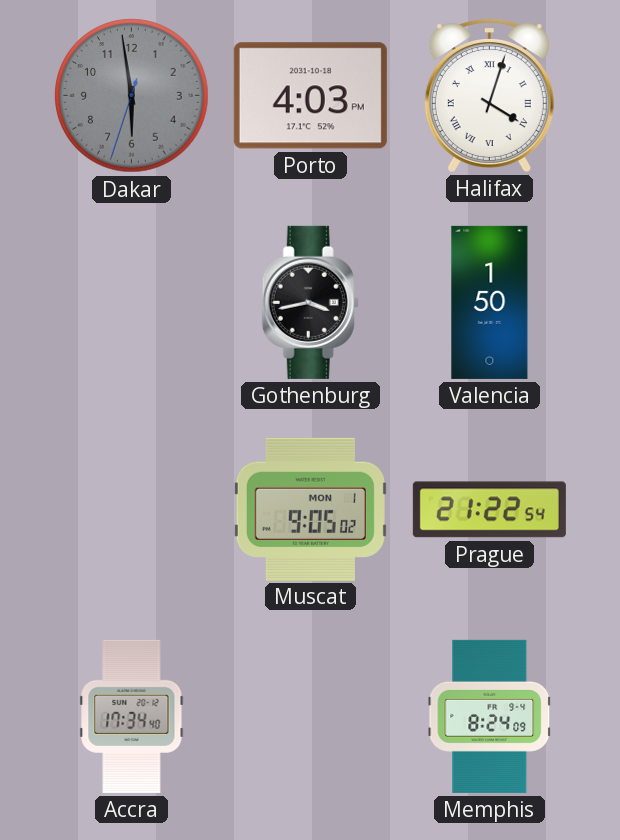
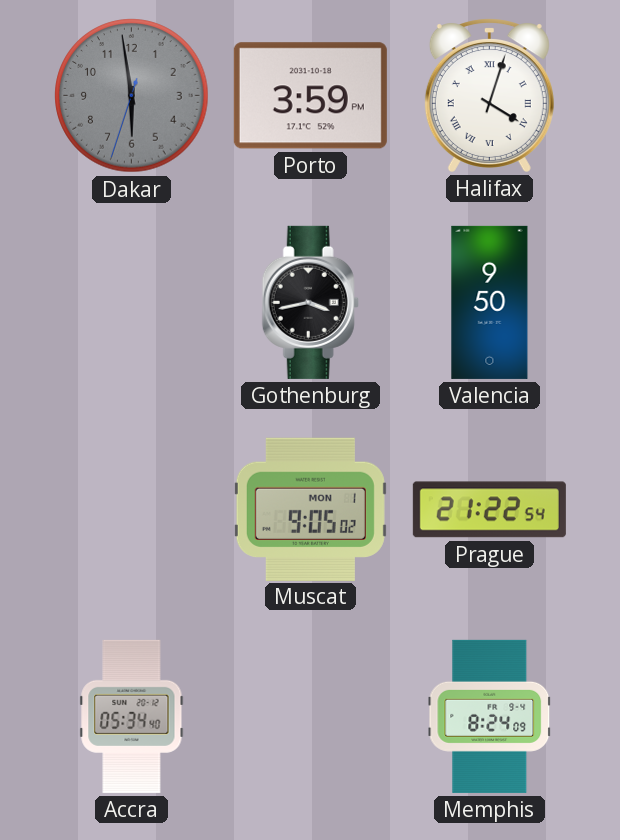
Porto: 4:03 -> 3:59
Valencia: 1:50 -> 9:50
Accra: 17:34 -> 05:34
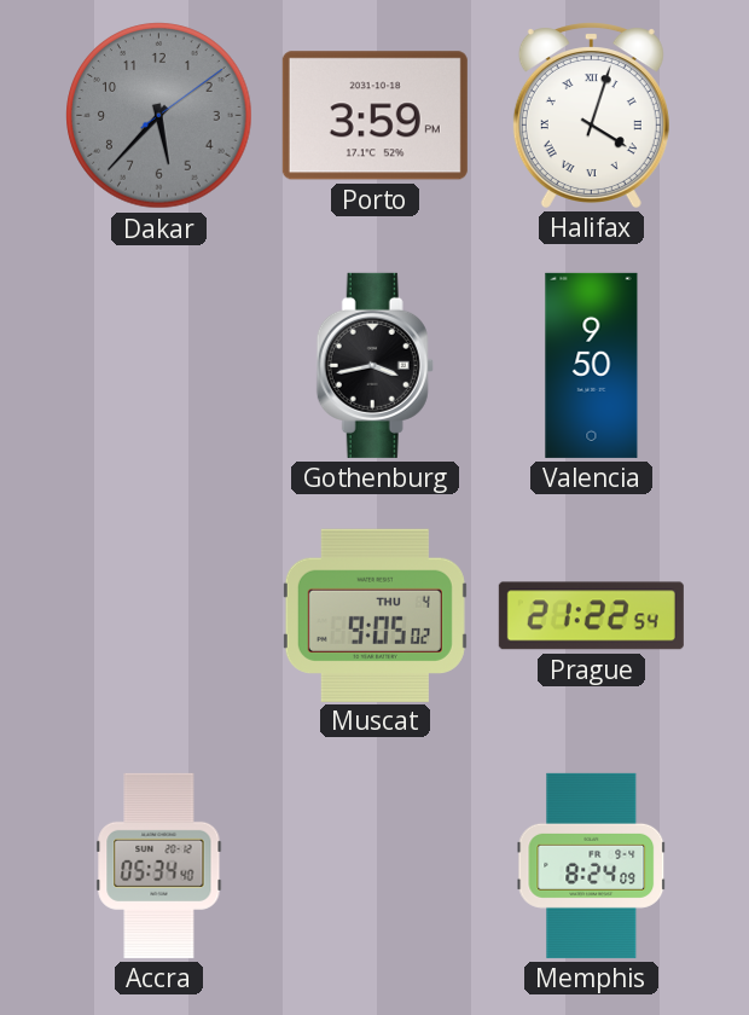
Dakar: 5:58 -> 5:37
Muscat date: MON 1 -> THU 4
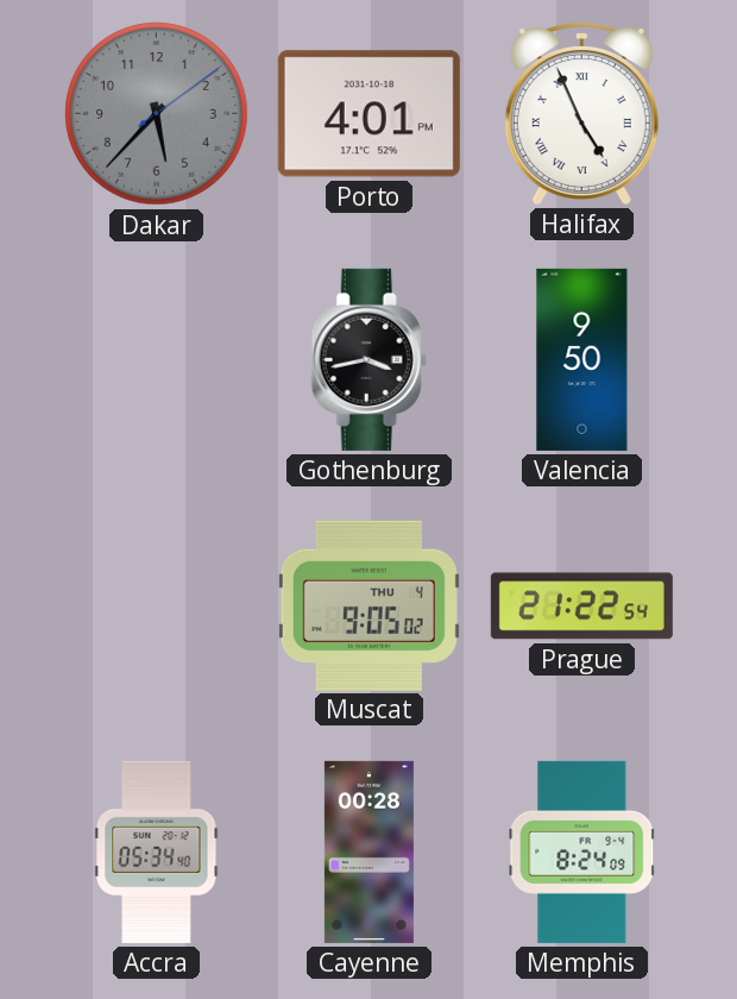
Porto: 3:59 -> 4:01
Halifax: 4:03 -> 4:56
Cayenne: none -> 00:28
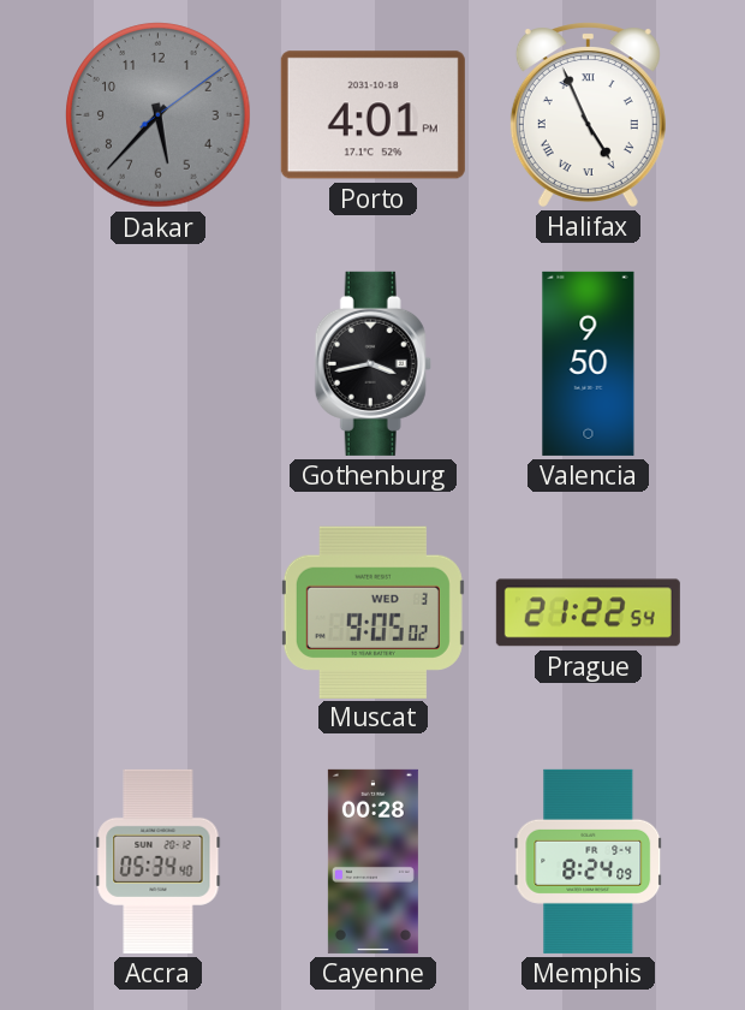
Muscat date: THU 4 -> WED 3
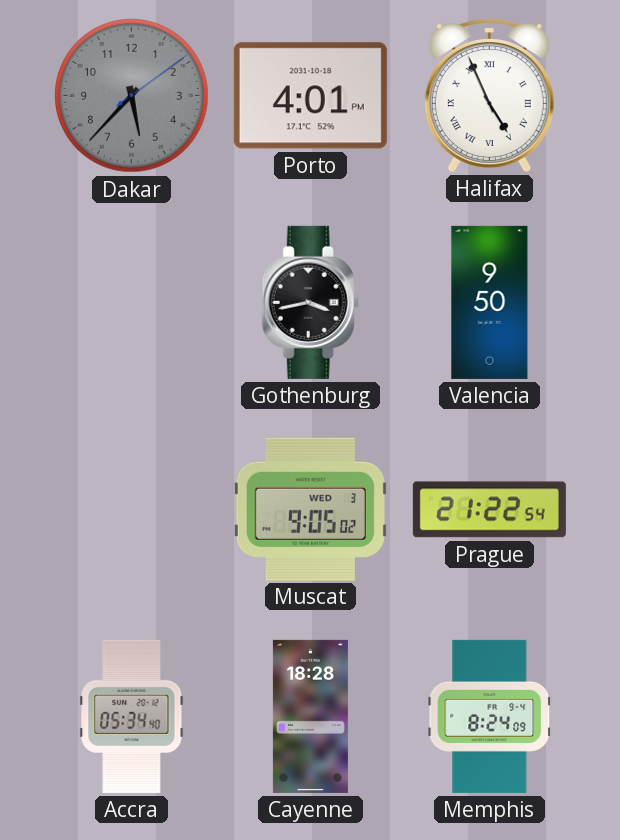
Cayenne: 00:28 -> 18:28
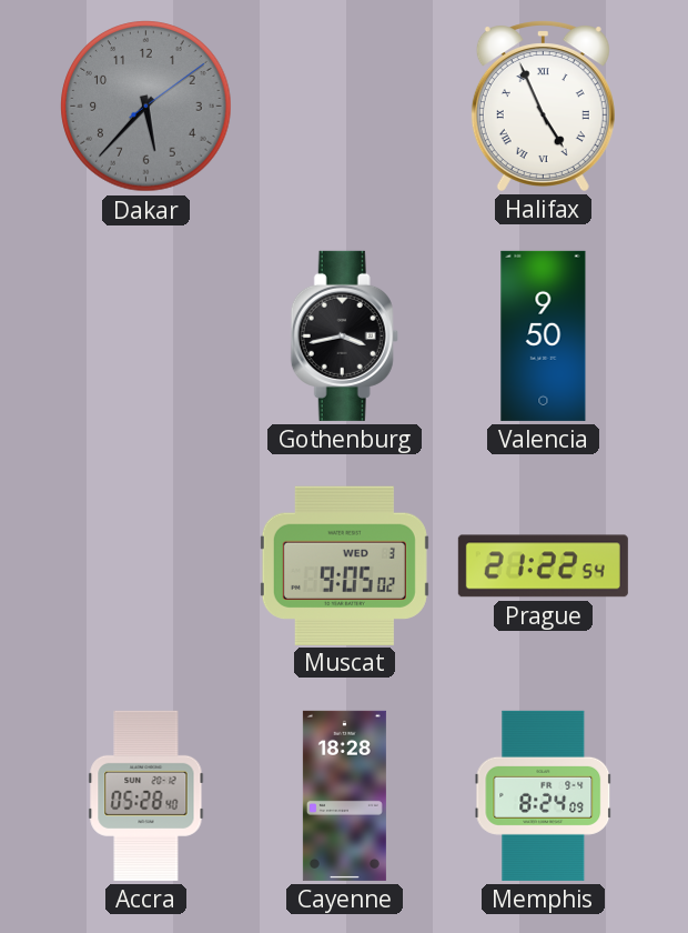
Porto: 4:01 -> none
Accra: 05:34 -> 05:28
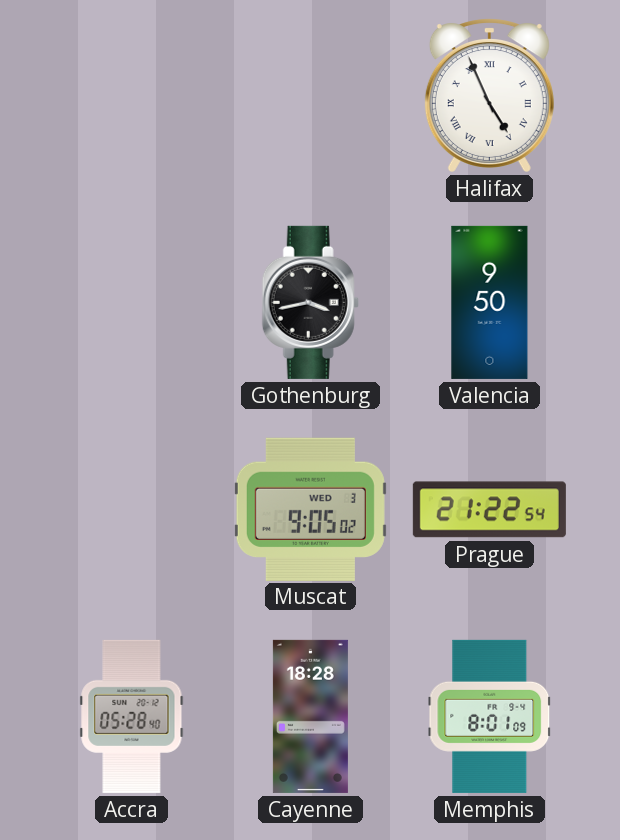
Dakar: 5:37 -> none
Memphis: 8:24 -> 8:01
